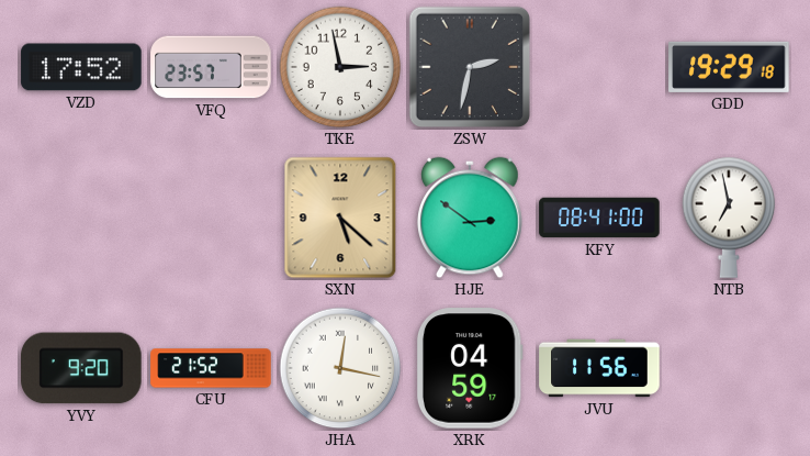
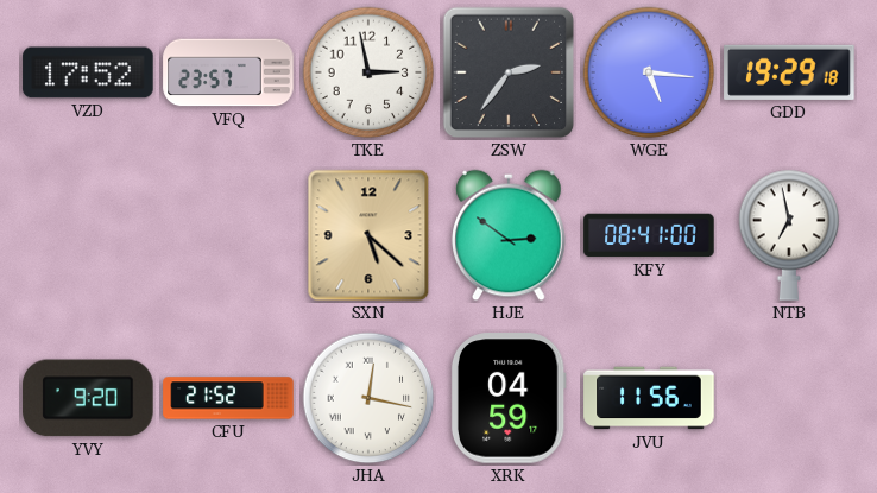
ZSW: 2:32 -> 2:36
WGE: none -> 5:16
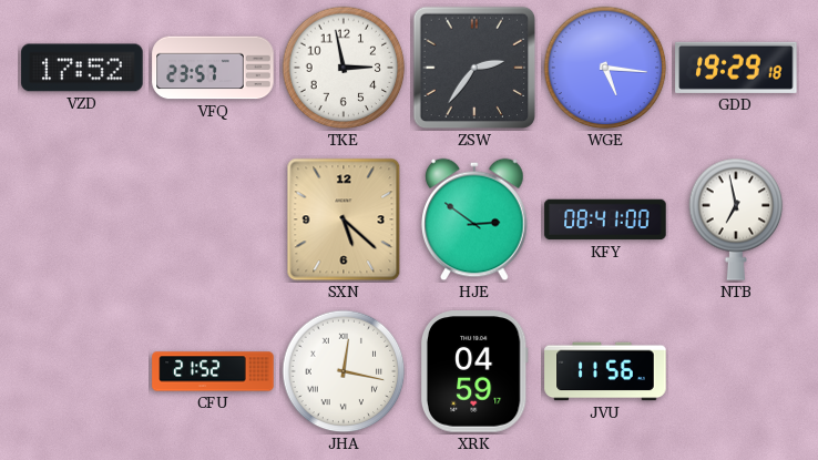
YVY: 9:20 -> none
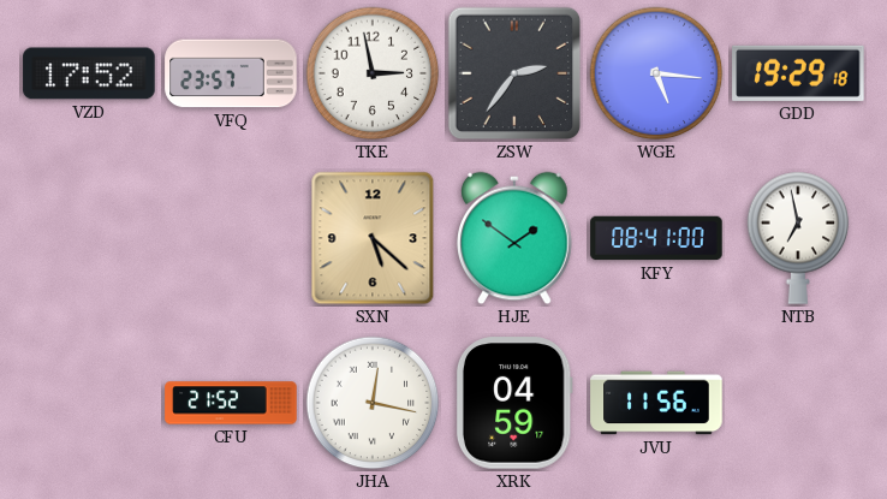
HJE: 2:51 -> 1:51
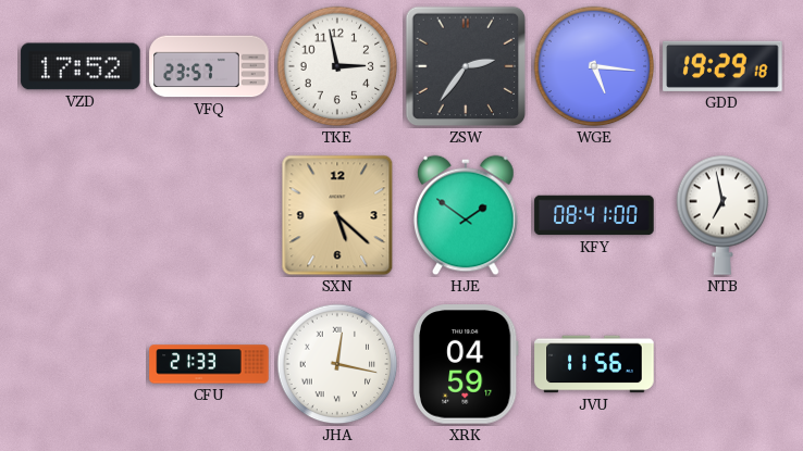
CFU: 21:52 -> 21:33
